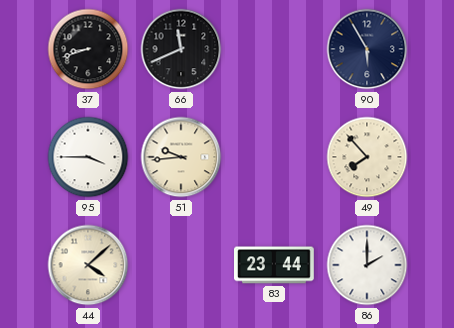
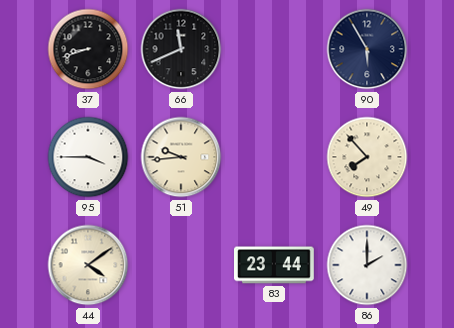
44: 4:08 -> 4:09
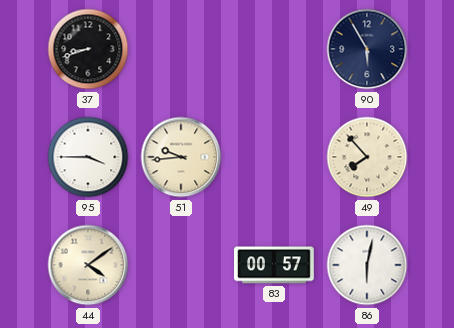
66: 11:41 -> none
83: 23:44 -> 00:57
86: 2:00 -> 6:02
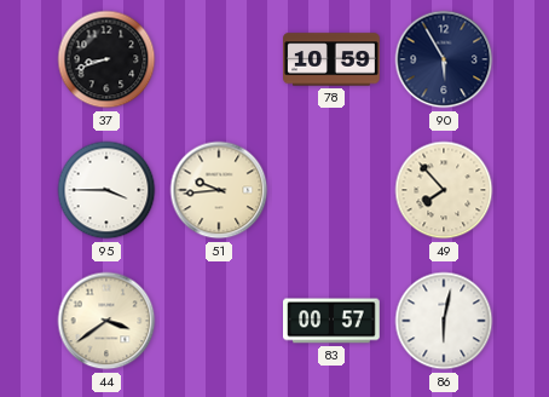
78: none -> 10:59
44: 4:09 -> 3:39
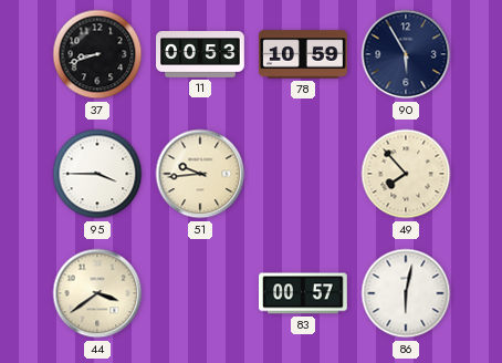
11: none -> 00:53
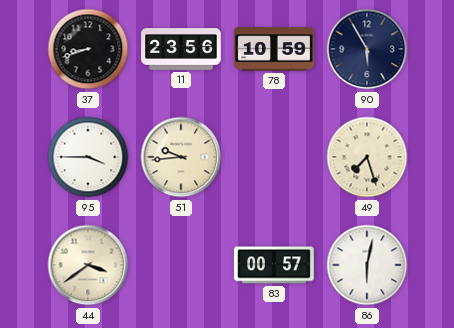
11: 00:53 -> 23:56
49: 7:53 -> 7:27
